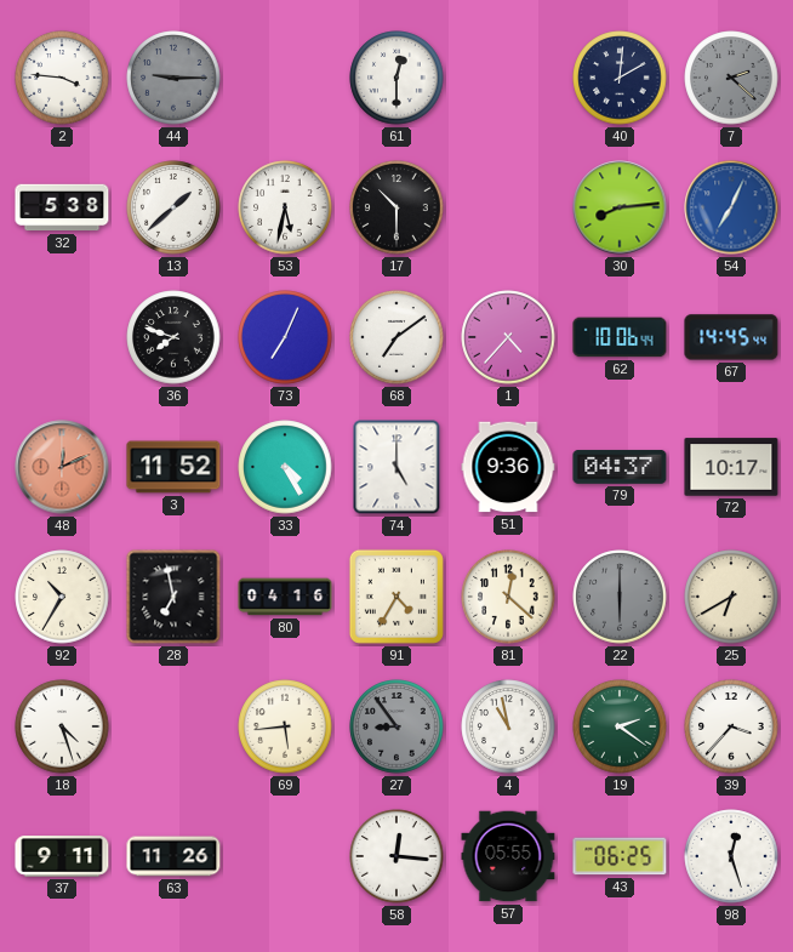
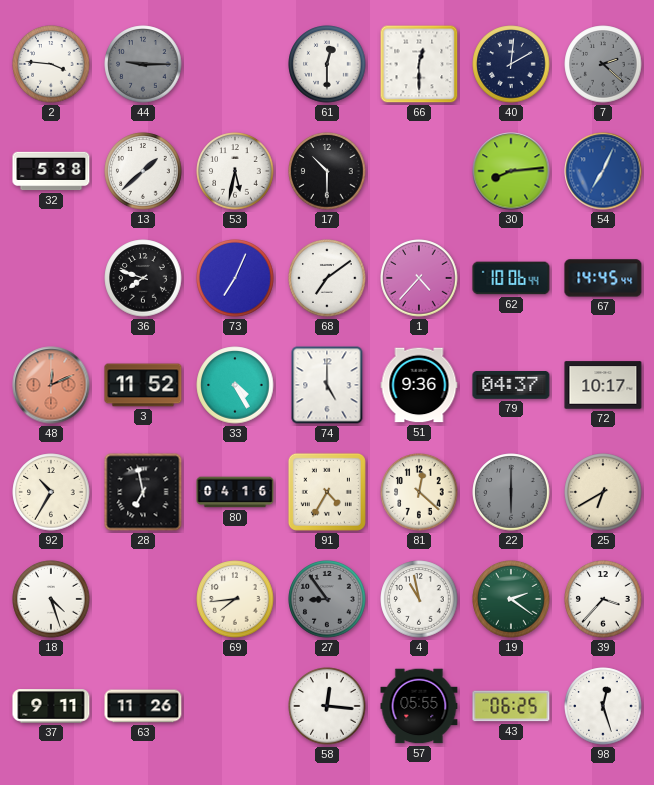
66: none -> 12:30
69: 5:44 -> 7:44
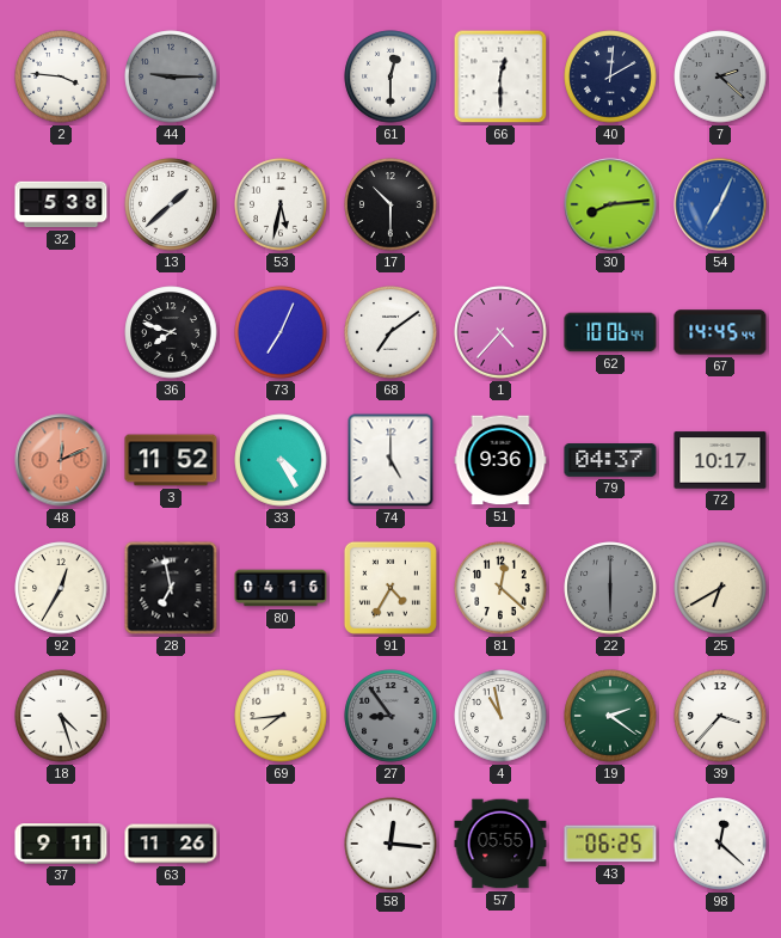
92: 10:35 -> 12:35
98: 12:27 -> 12:22
